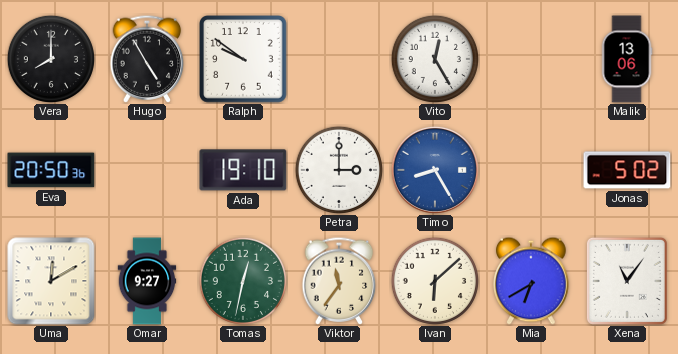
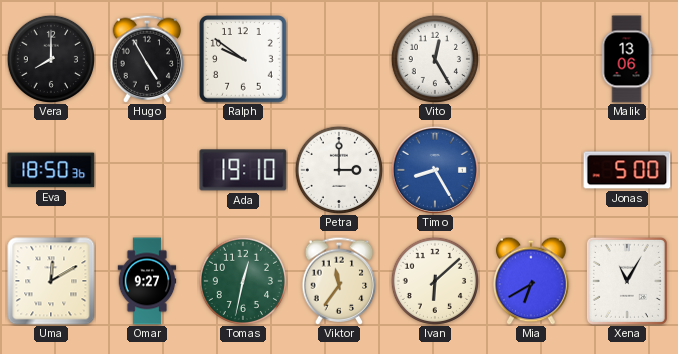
Eva: 20:50 -> 18:50
Jonas: 5:02 -> 5:00
Xena: 11:06 -> 11:05
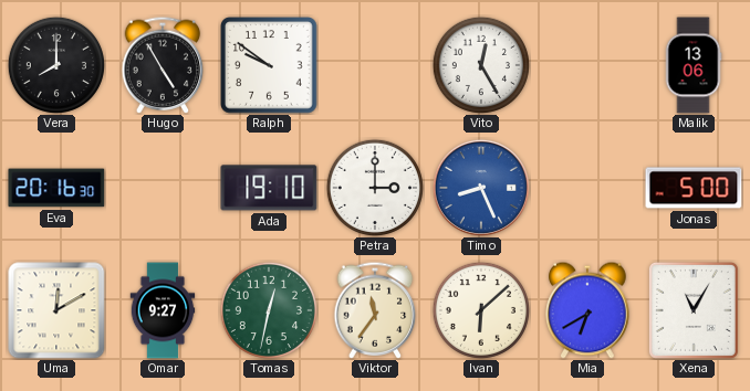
Eva: 18:50 -> 20:16
Timo: 8:25 -> 8:26
